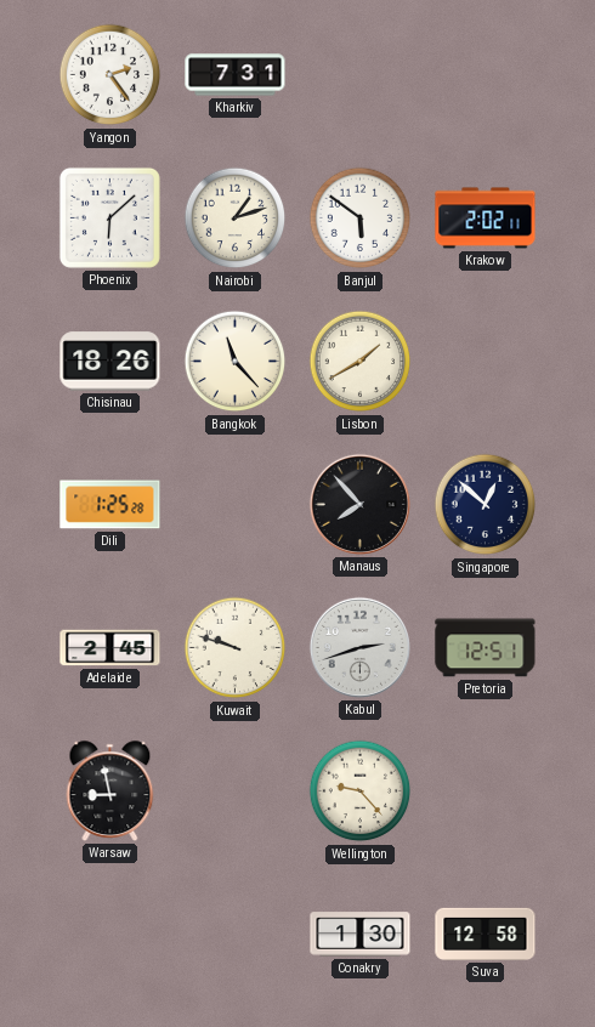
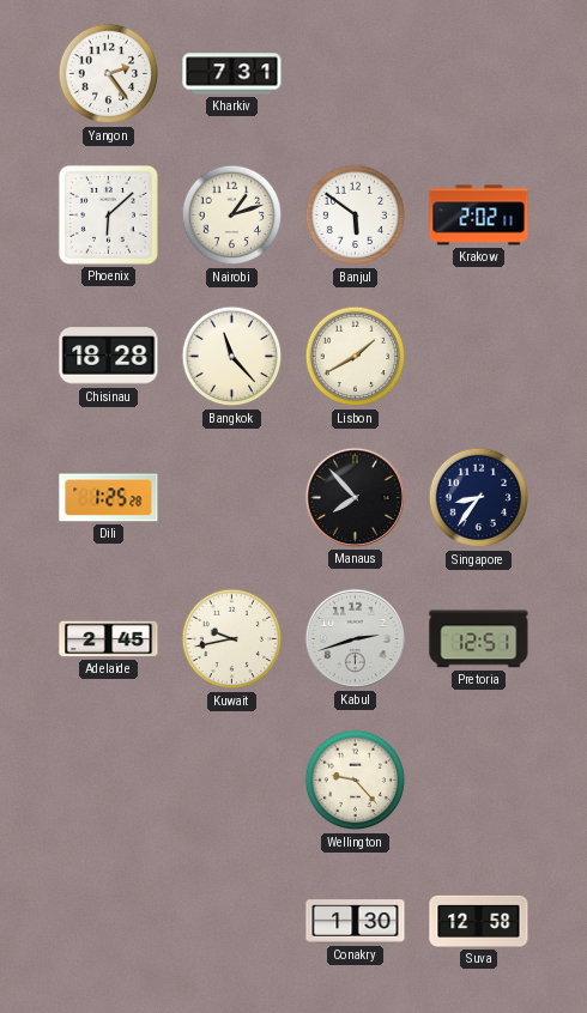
Chisinau: 18:26 -> 18:28
Singapore: 12:52 -> 8:36
Kuwait: 9:48 -> 9:43
Warsaw: 8:58 -> none
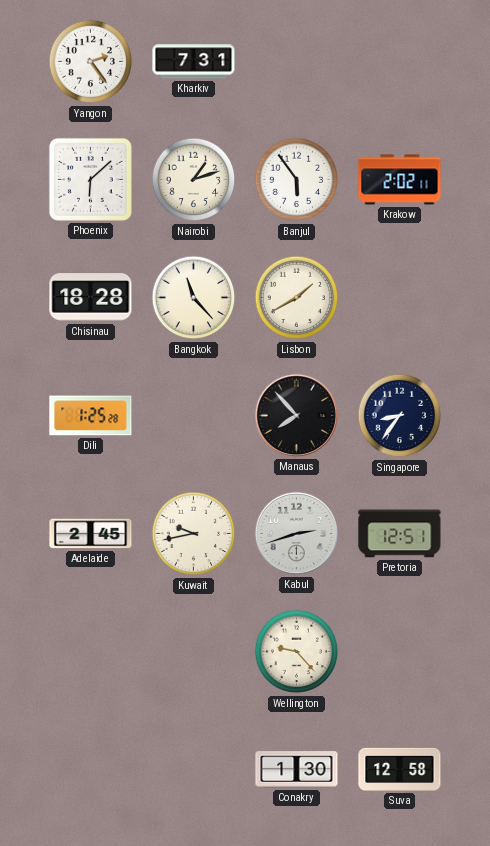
Banjul: 5:51 -> 5:54
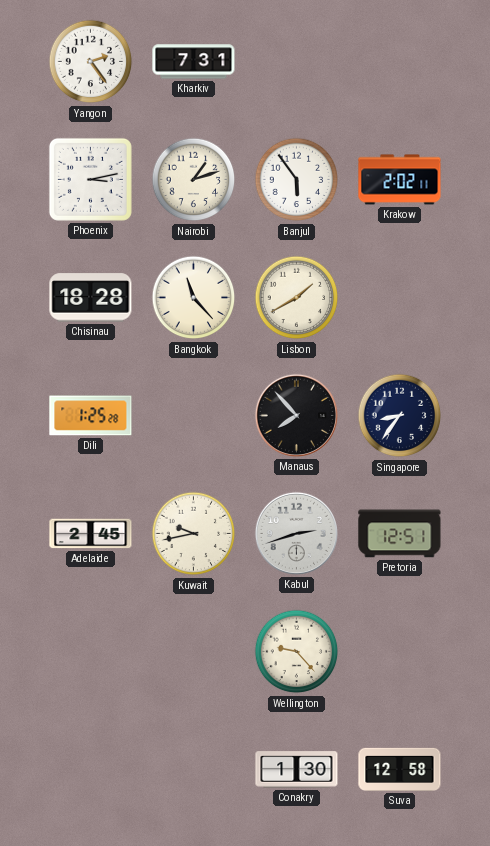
Phoenix: 6:08 -> 3:13
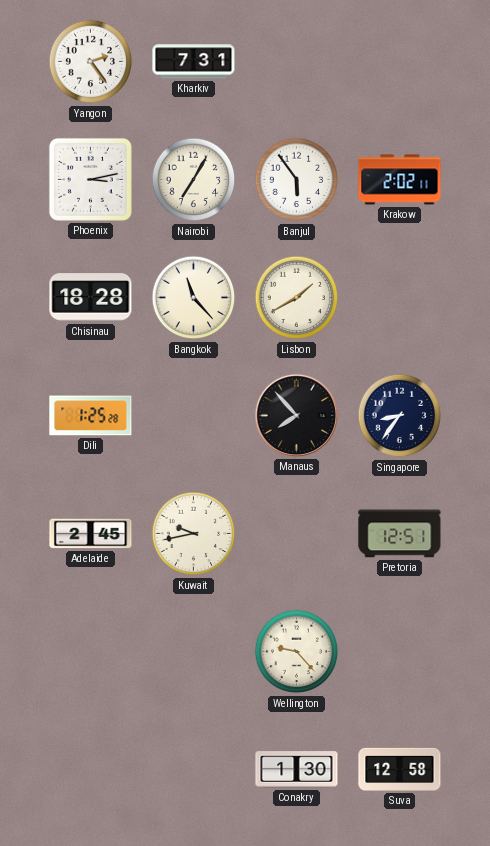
Nairobi: 1:12 -> 7:05
Kabul: 2:42 -> none
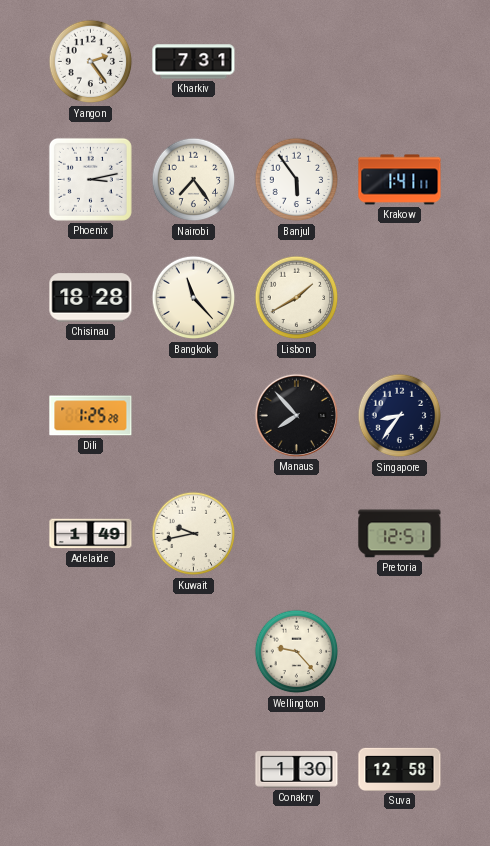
Nairobi: 7:05 -> 7:24
Krakow: 2:02 -> 1:41
Adelaide: 2:45 -> 1:49
